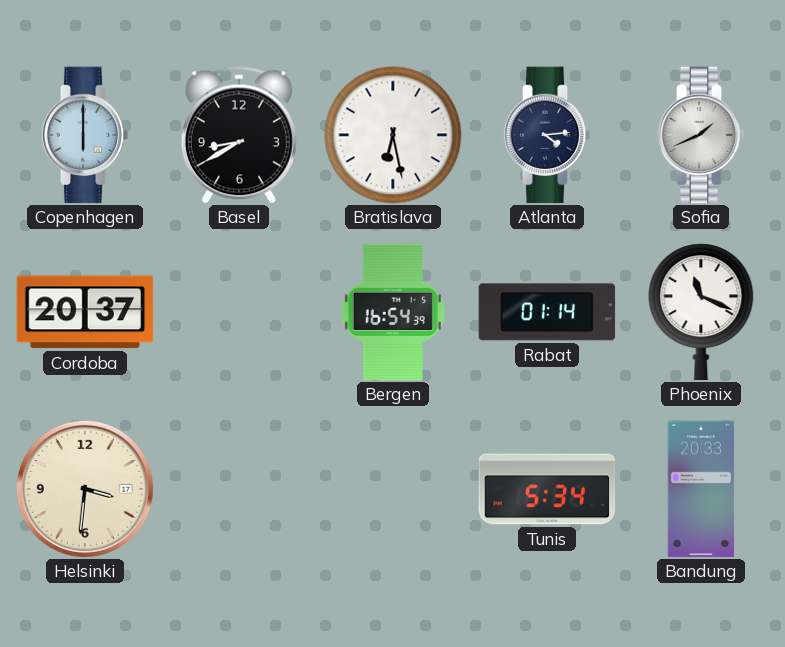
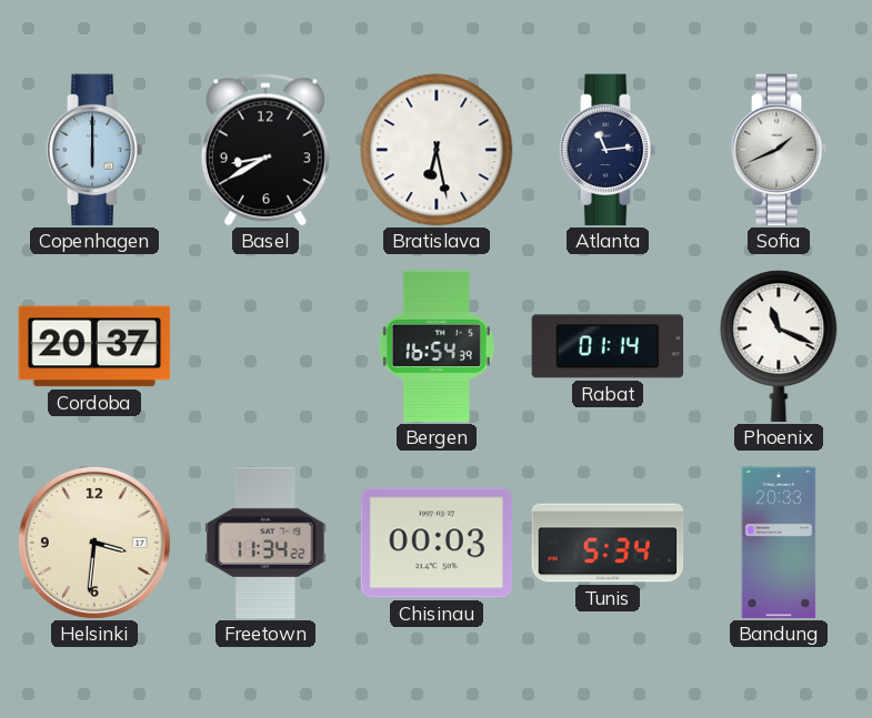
Atlanta: 4:14 -> 11:14
Freetown: none -> 11:34
Chisinau: none -> 00:03
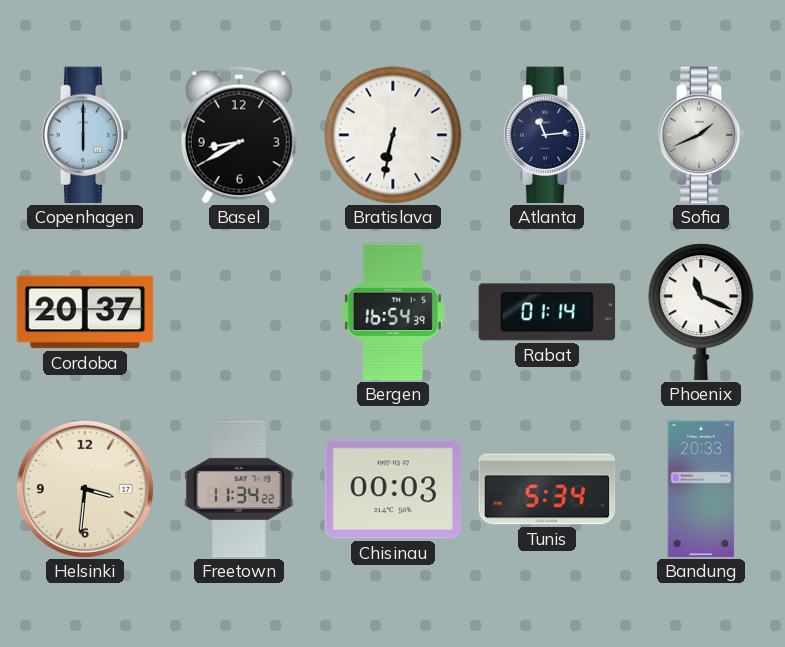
Bratislava: 6:28 -> 6:32
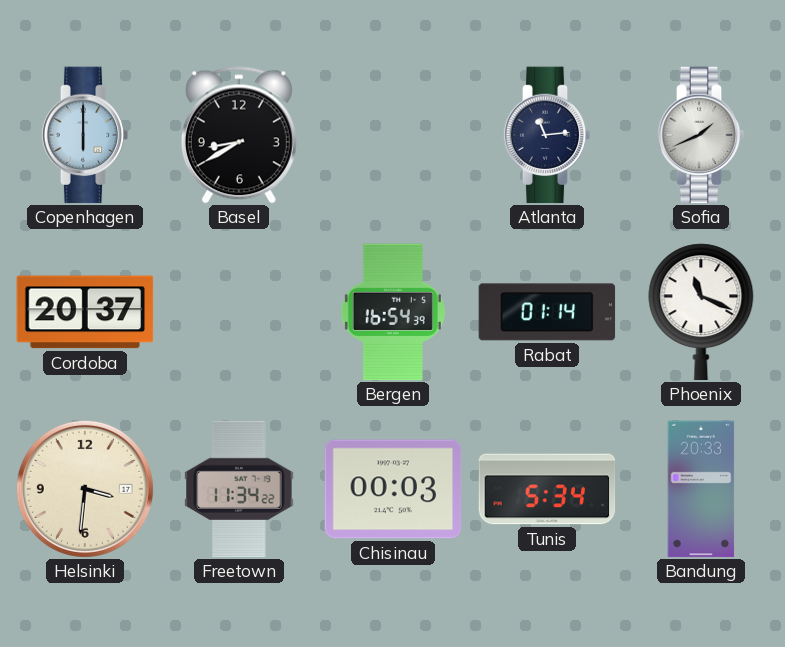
Bratislava: 6:32 -> none
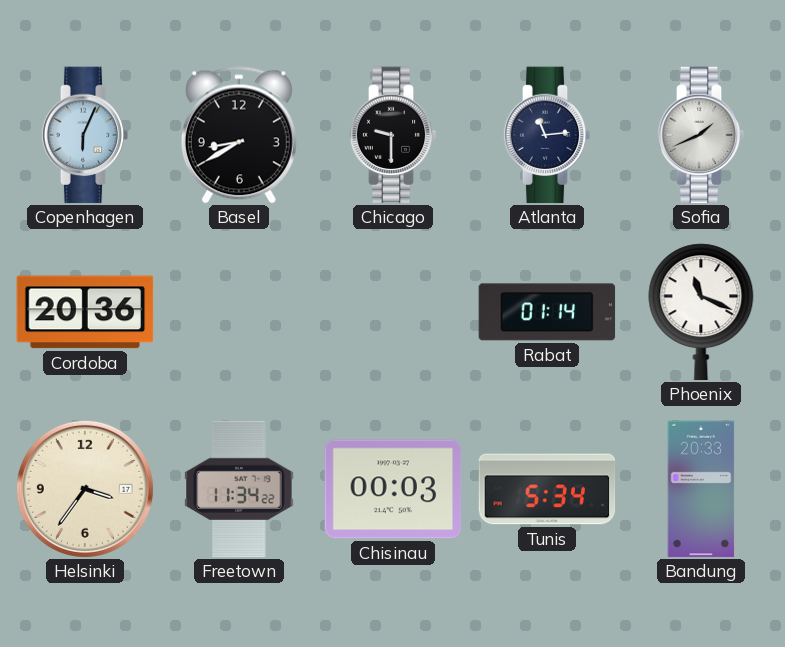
Copenhagen: 6:00 -> 6:04
Chicago: none -> 9:30
Cordoba: 20:37 -> 20:36
Bergen: 16:54 -> none
Helsinki: 3:31 -> 3:36
